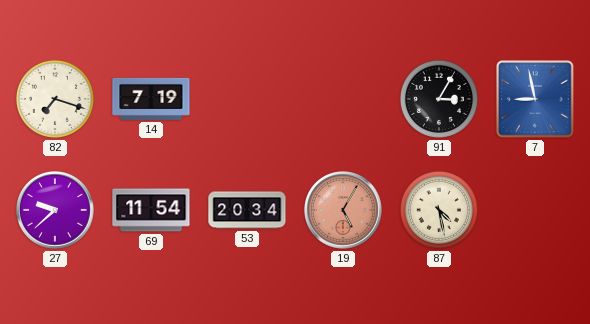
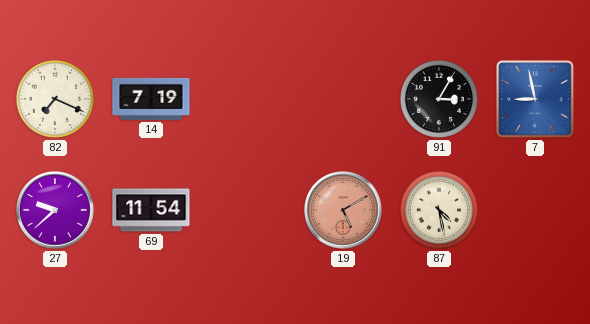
82: 7:18 -> 7:19
53: 20:34 -> none
19: 5:05 -> 5:10
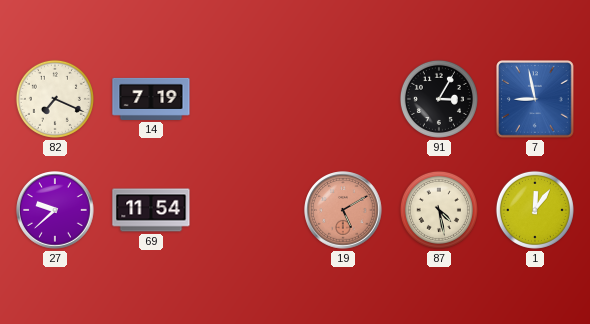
1: none -> 12:06
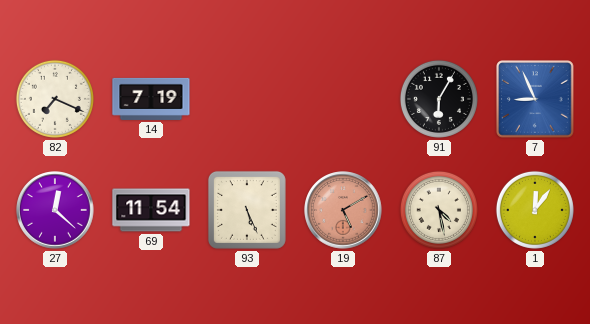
91: 3:05 -> 6:05
7: 8:58 -> 8:56
27: 9:38 -> 12:22
93: none -> 5:26
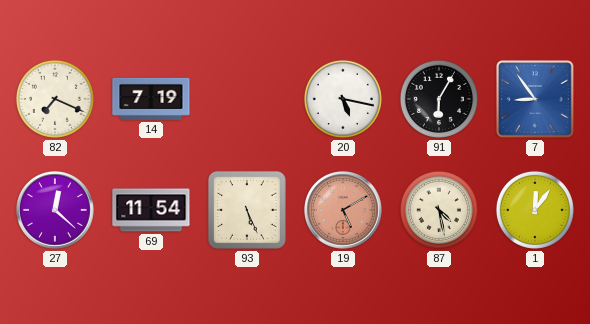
20: none -> 5:17
7: 8:56 -> 8:54
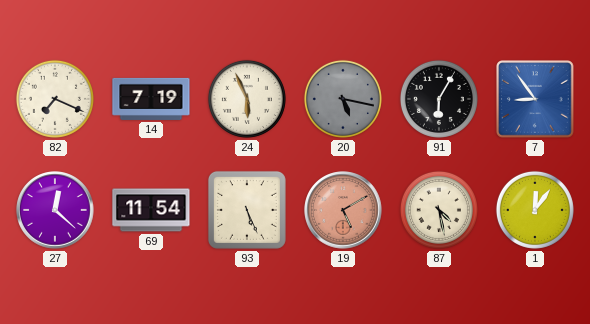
24: none -> 5:56
20 dial: white -> grey
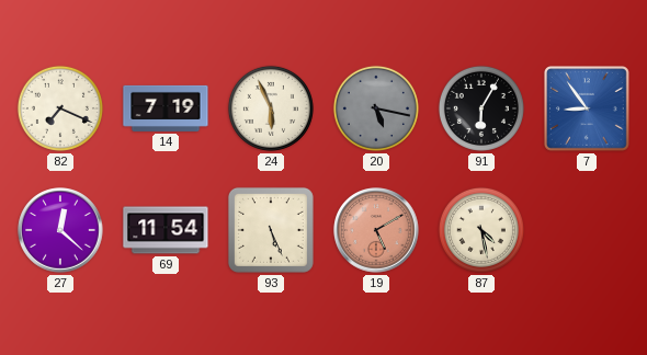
1: 12:06 -> none
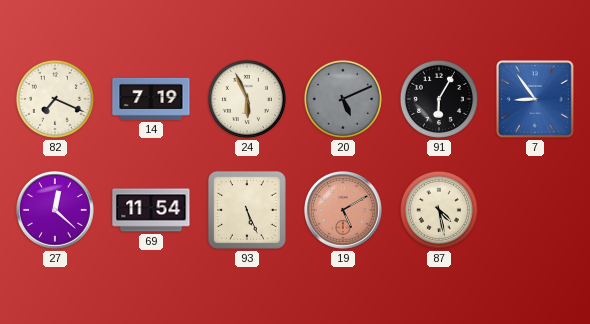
20: 5:17 -> 5:11
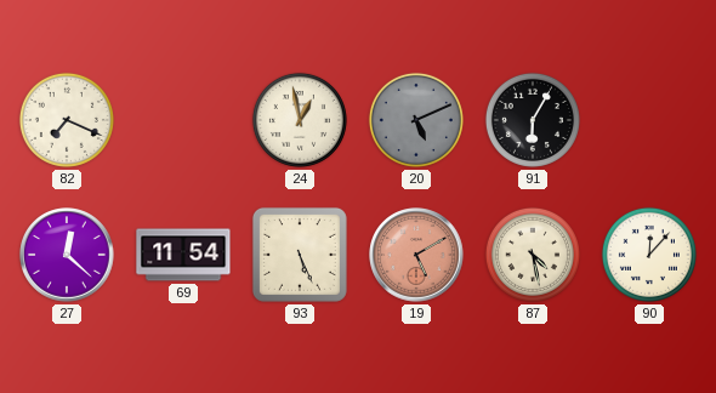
14: 7:19 -> none
24: 5:56 -> 12:58
7: 8:54 -> none
90: none -> 12:07
